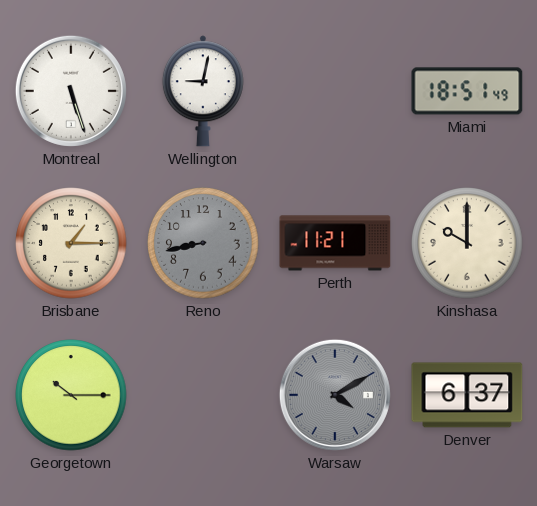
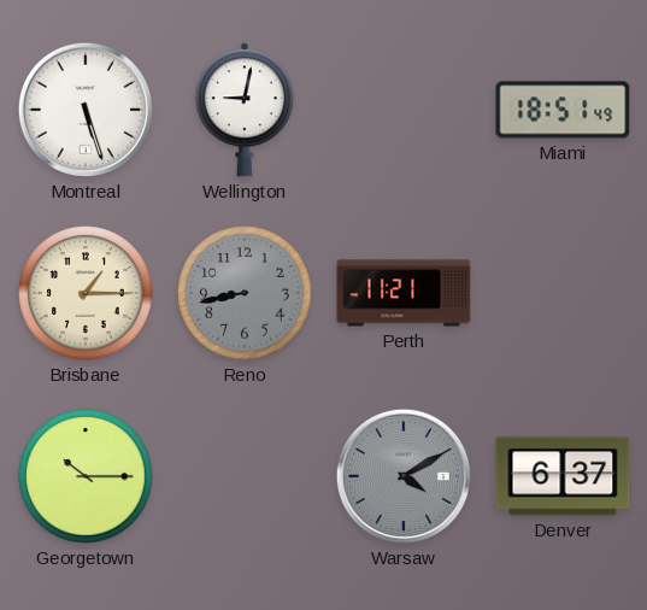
Kinshasa: 10:00 -> none
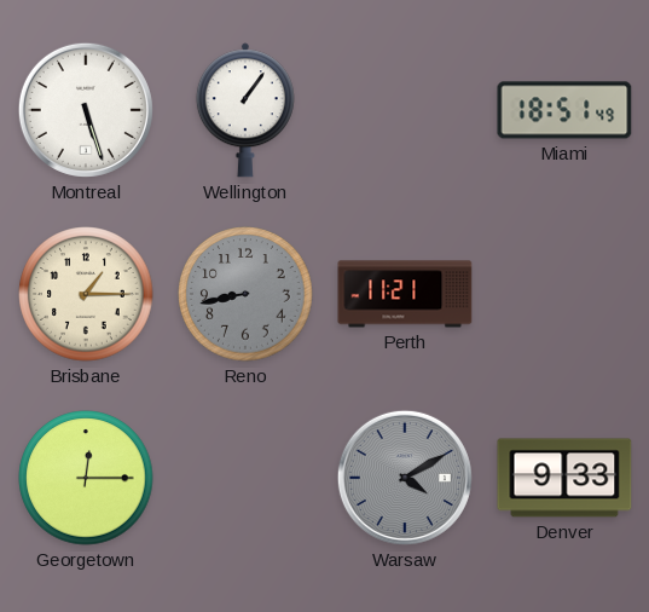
Wellington: 9:02 -> 1:06
Georgetown: 10:15 -> 12:15
Denver: 6:37 -> 9:33
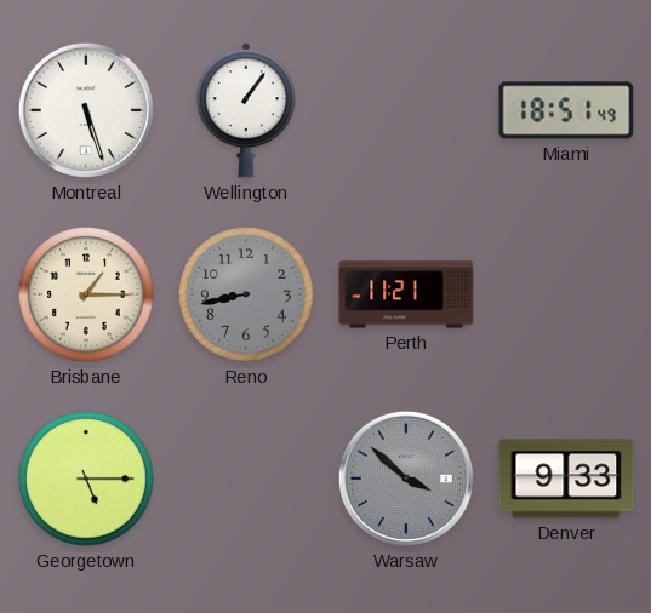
Georgetown: 12:15 -> 5:15
Warsaw: 4:10 -> 3:52
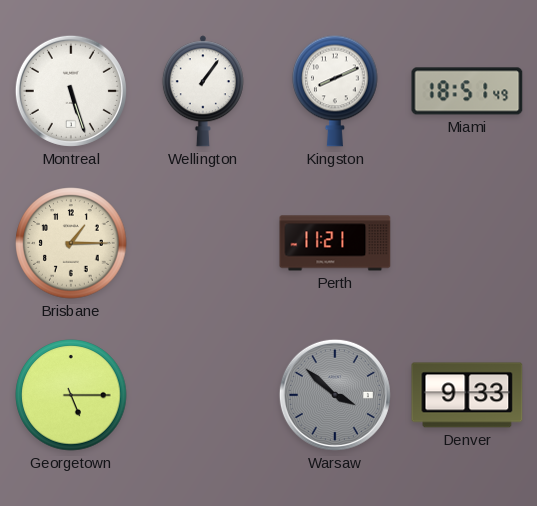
Kingston: none -> 8:11
Reno: 8:43 -> none
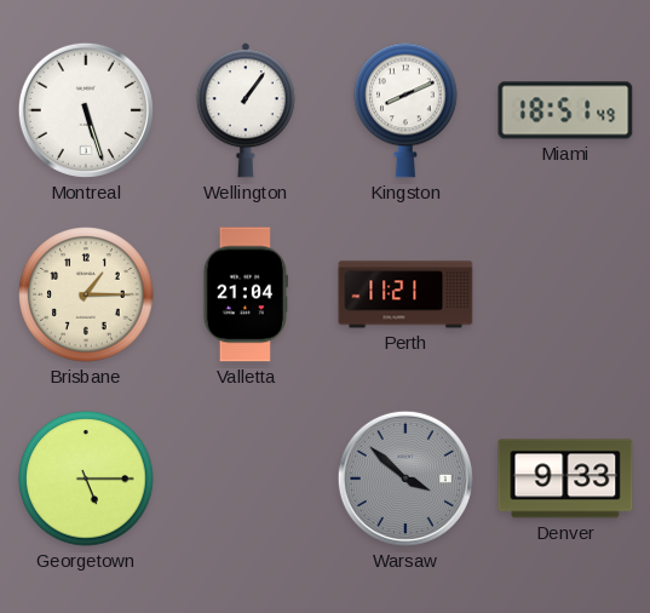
Valletta: none -> 21:04
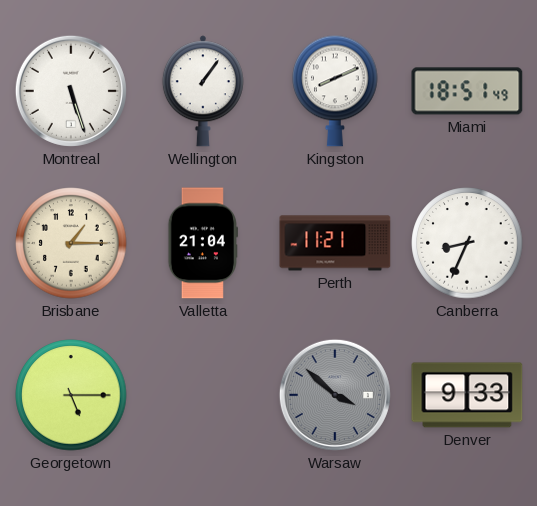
Canberra: none -> 8:34
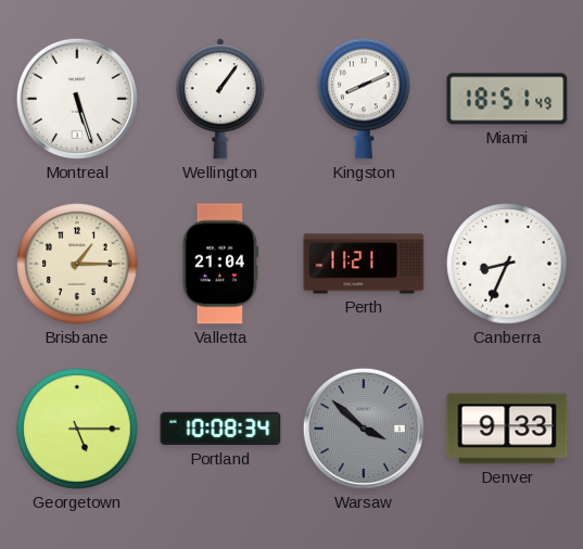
Portland: none -> 10:08
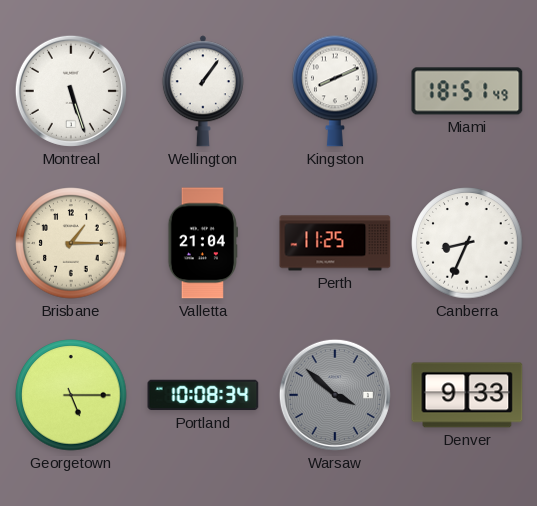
Perth: 11:21 -> 11:25
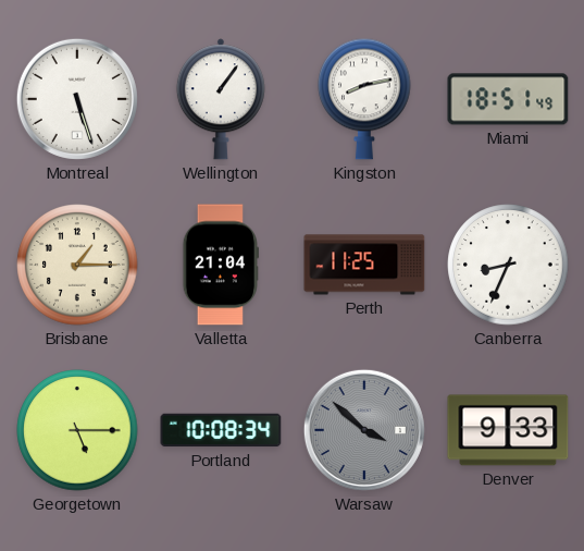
Kingston: 8:11 -> 8:13
